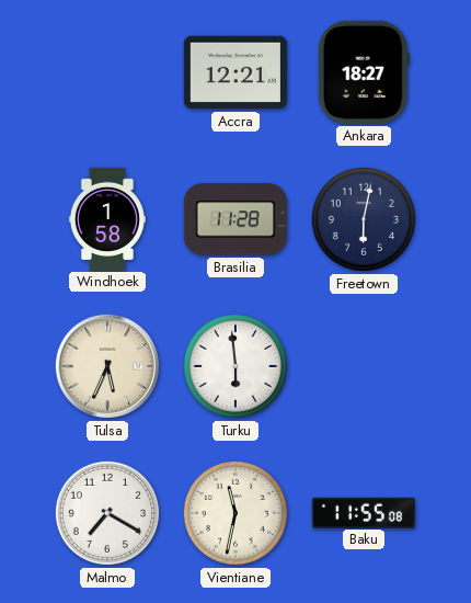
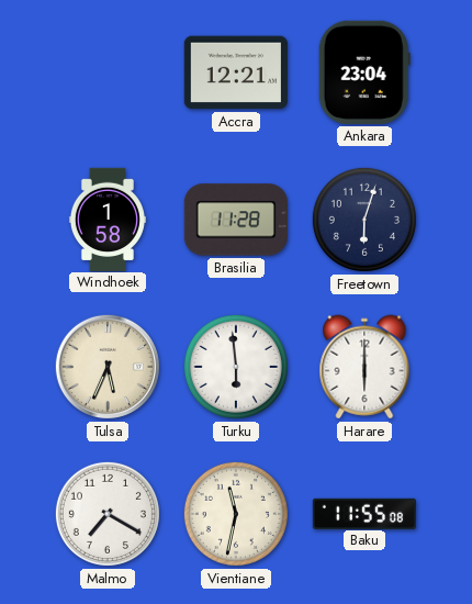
Ankara: 18:27 -> 23:04
Freetown: 6:02 -> 6:03
Harare: none -> 6:00
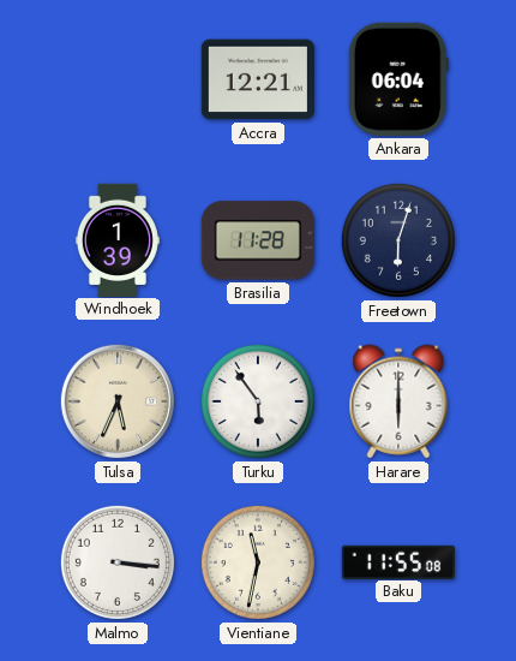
Ankara: 23:04 -> 06:04
Windhoek: 1:58 -> 1:39
Turku: 5:59 -> 5:54
Malmo: 7:20 -> 3:16
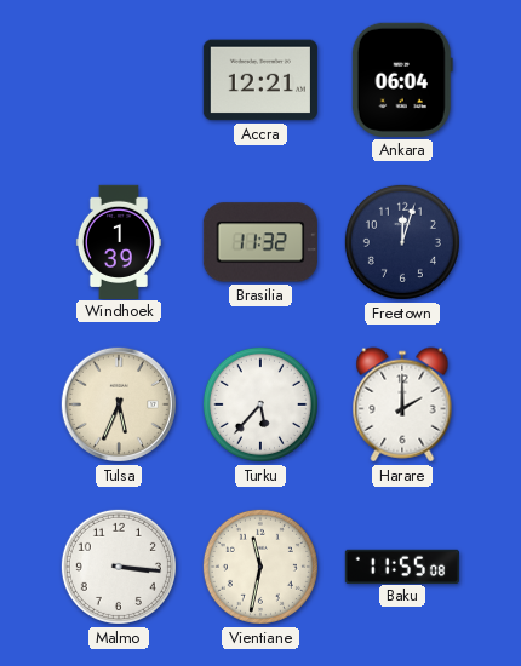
Brasilia: 11:28 -> 11:32
Freetown: 6:03 -> 12:03
Turku: 5:54 -> 5:37
Harare: 6:00 -> 2:00
